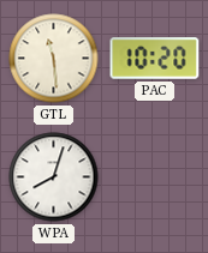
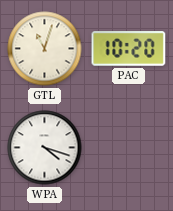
GTL: 11:29 -> 11:03
WPA: 8:03 -> 4:18
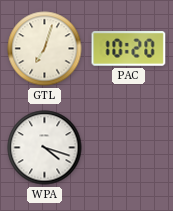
GTL: 11:03 -> 7:03
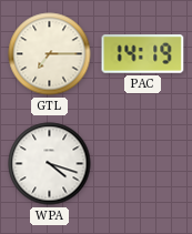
GTL: 7:03 -> 7:15
PAC: 10:20 -> 14:19
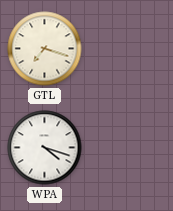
GTL: 7:15 -> 7:18
PAC: 14:19 -> none
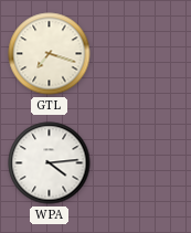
WPA: 4:18 -> 4:14
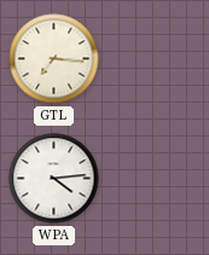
GTL: 7:18 -> 7:16
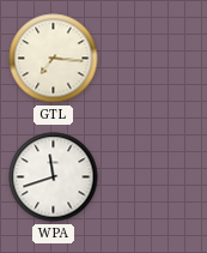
WPA: 4:14 -> 11:42
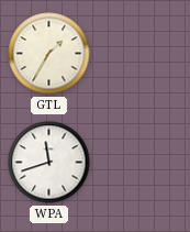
GTL: 7:16 -> 1:35
